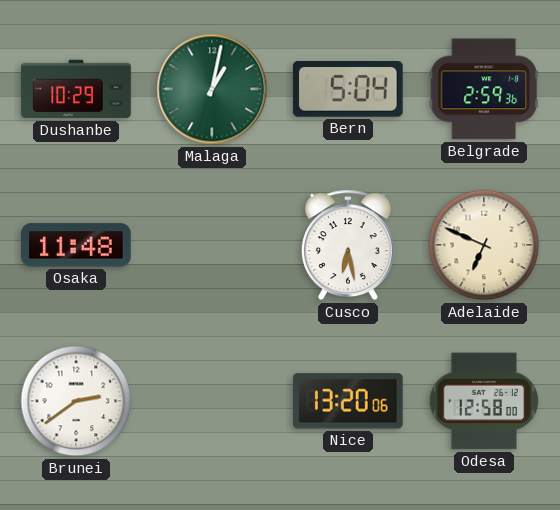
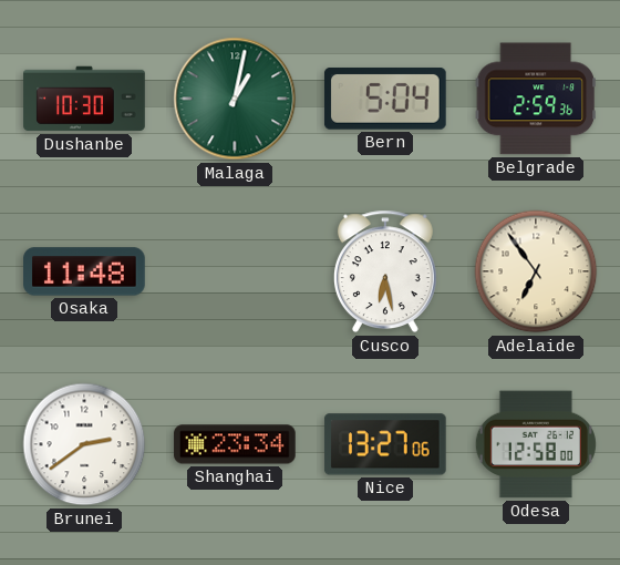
Dushanbe: 10:29 -> 10:30
Adelaide: 6:49 -> 6:54
Shanghai: none -> 23:34
Nice: 13:20 -> 13:27
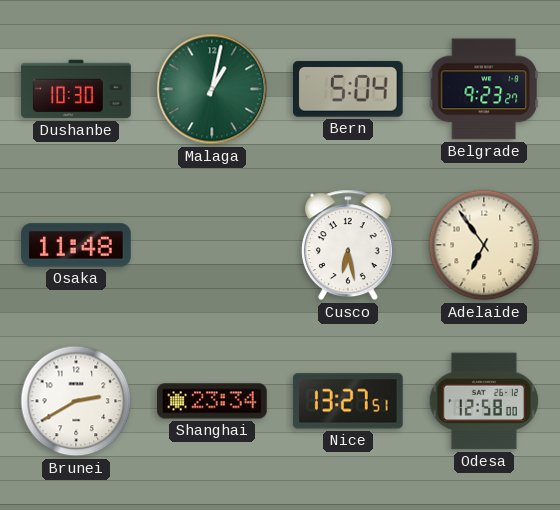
Belgrade: 2:59 -> 9:23
Brunei: 2:39 -> 2:40
Nice: 13:27:06 -> 13:27:51
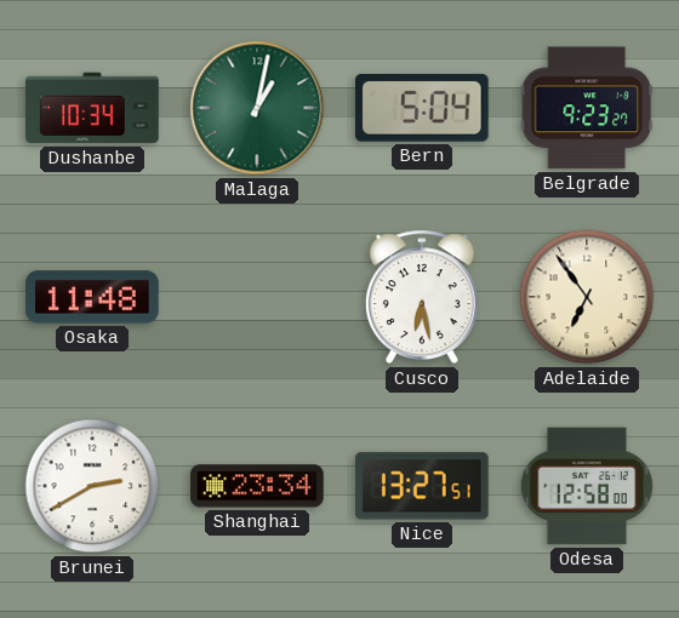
Dushanbe: 10:30 -> 10:34
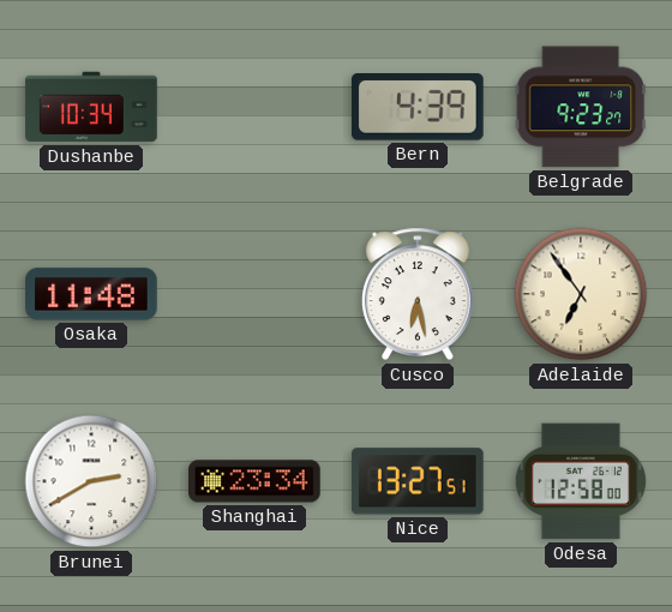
Malaga: 1:02 -> none
Bern: 5:04 -> 4:39
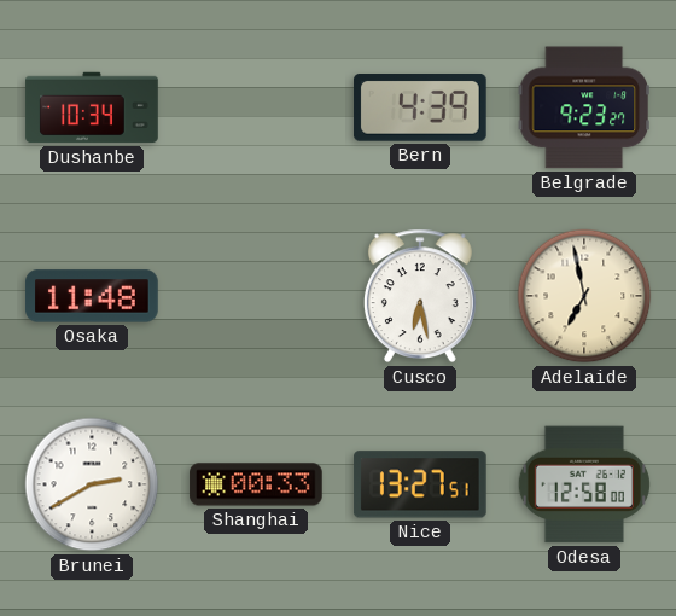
Adelaide: 6:54 -> 6:58
Shanghai: 23:34 -> 00:33
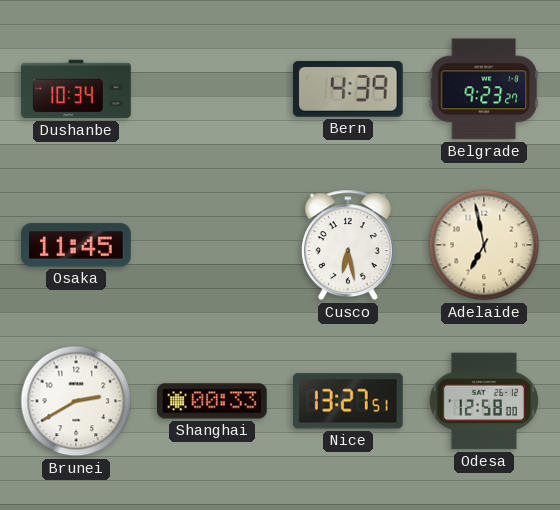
Osaka: 11:48 -> 11:45
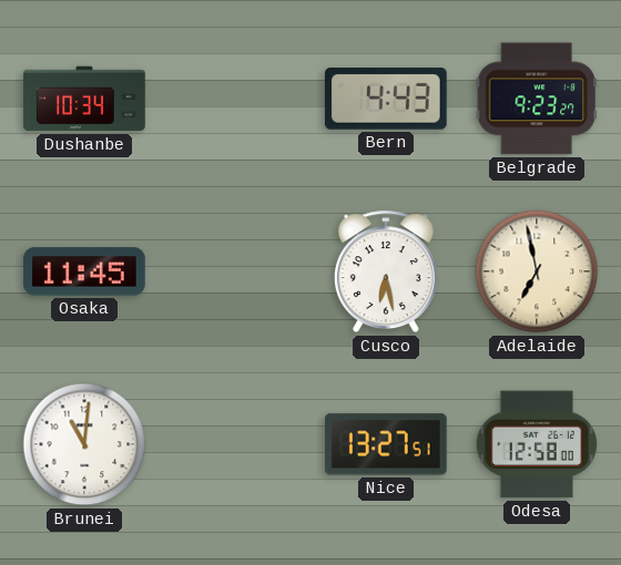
Bern: 4:39 -> 4:43
Brunei: 2:40 -> 11:01
Shanghai: 00:33 -> none
